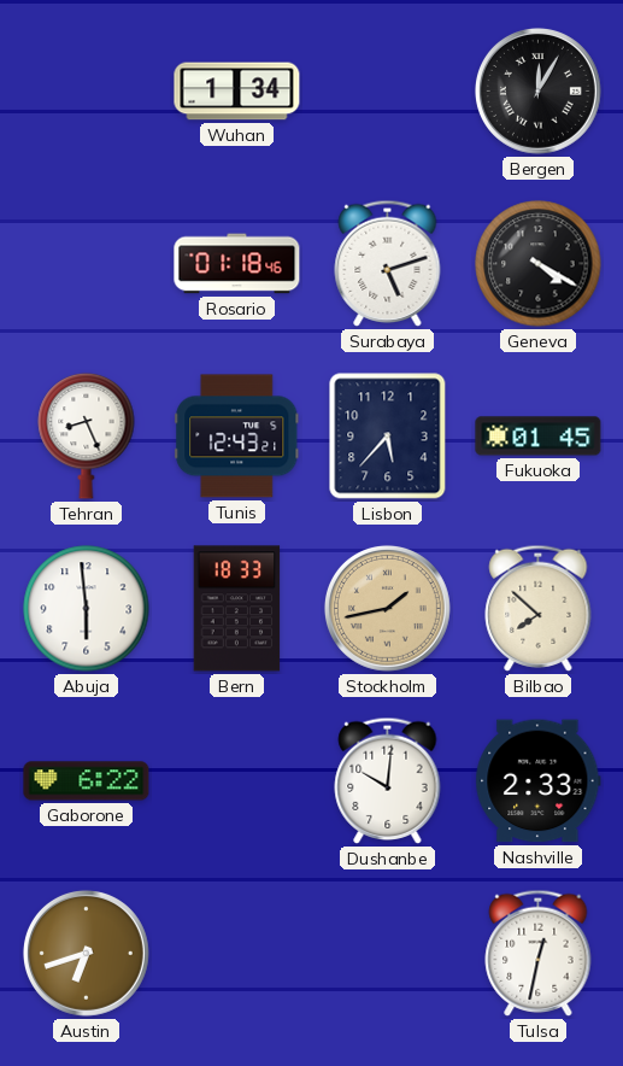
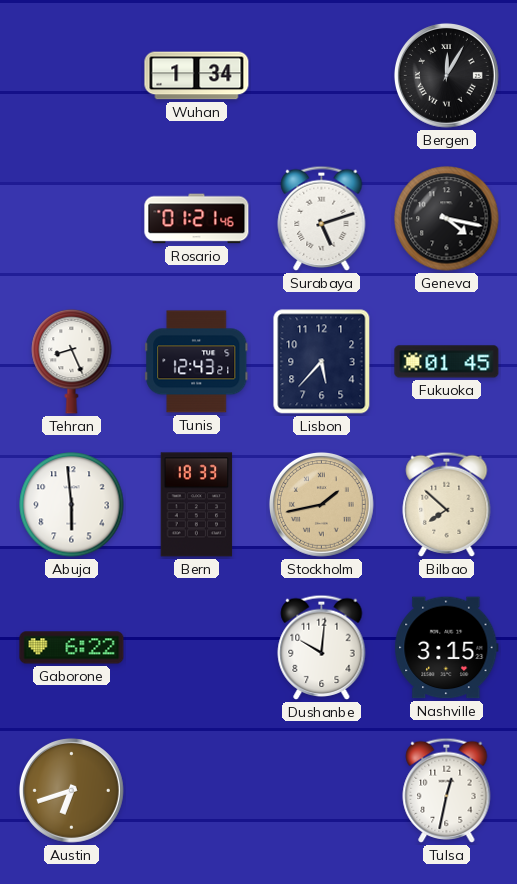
Rosario: 01:18 -> 01:21
Geneva: 4:20 -> 4:17
Nashville: 2:33 -> 3:15
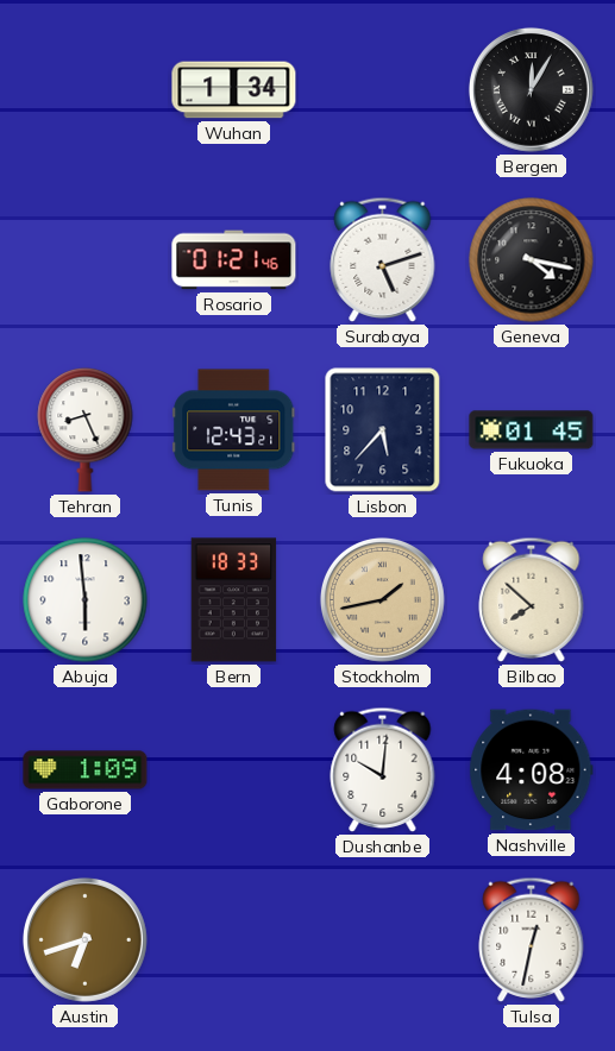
Gaborone: 6:22 -> 1:09
Nashville: 3:15 -> 4:08
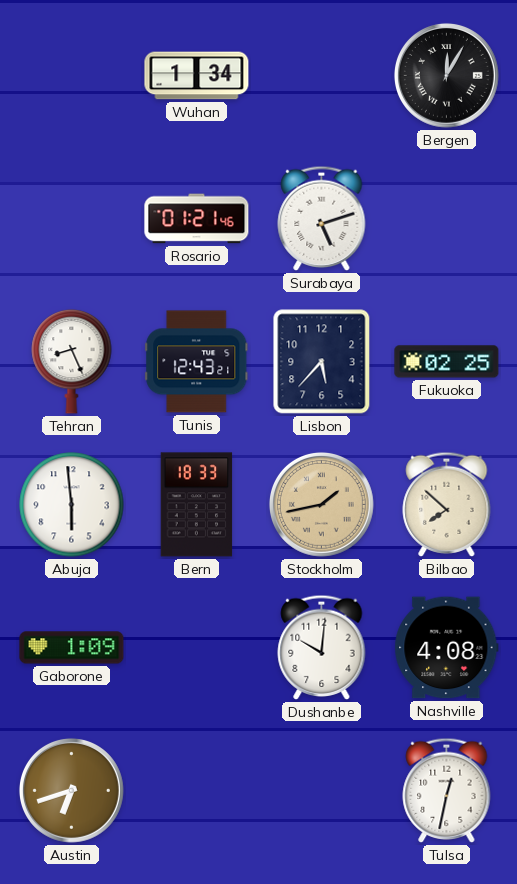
Geneva: 4:17 -> none
Fukuoka: 01:45 -> 02:25
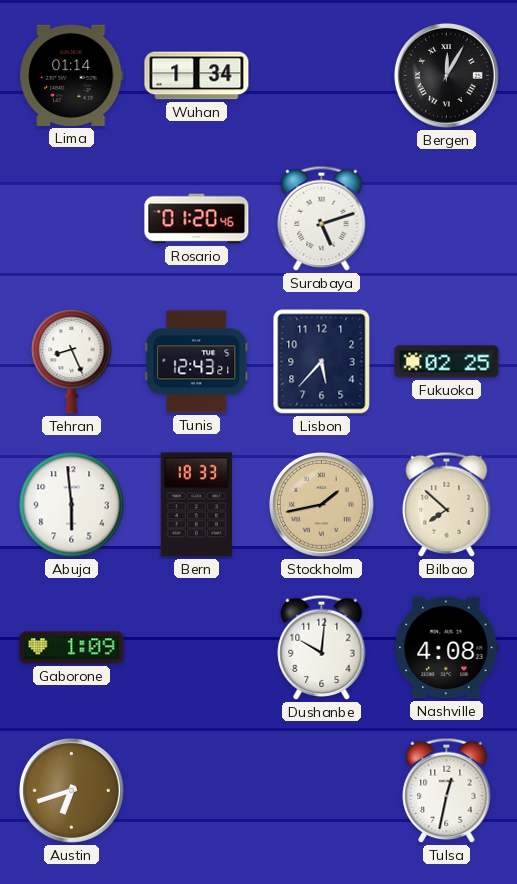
Lima: none -> 01:14
Rosario: 01:21 -> 01:20
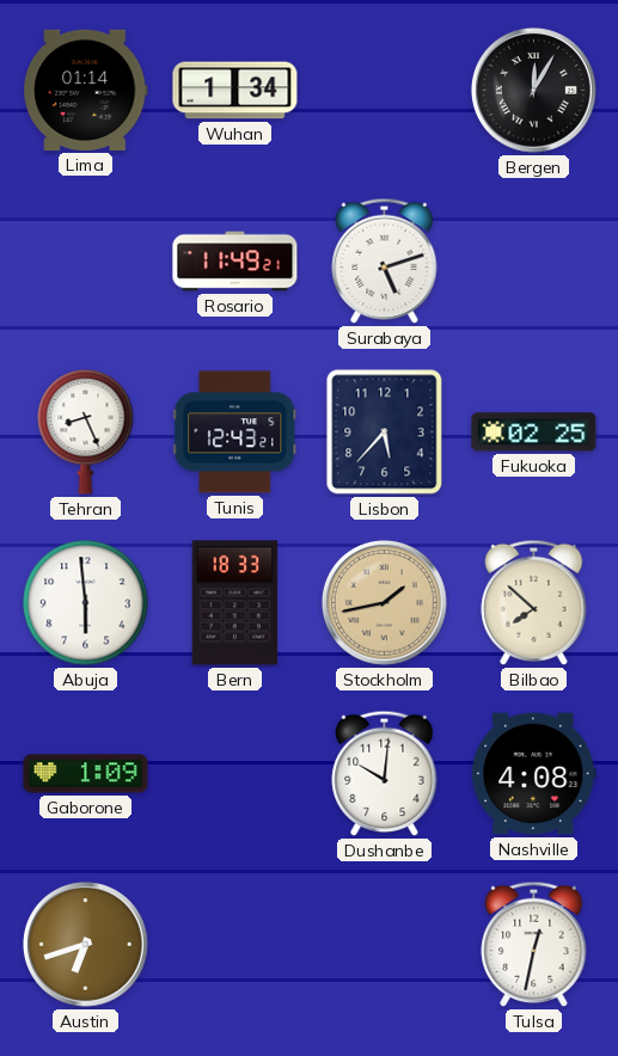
Rosario: 01:20 -> 11:49
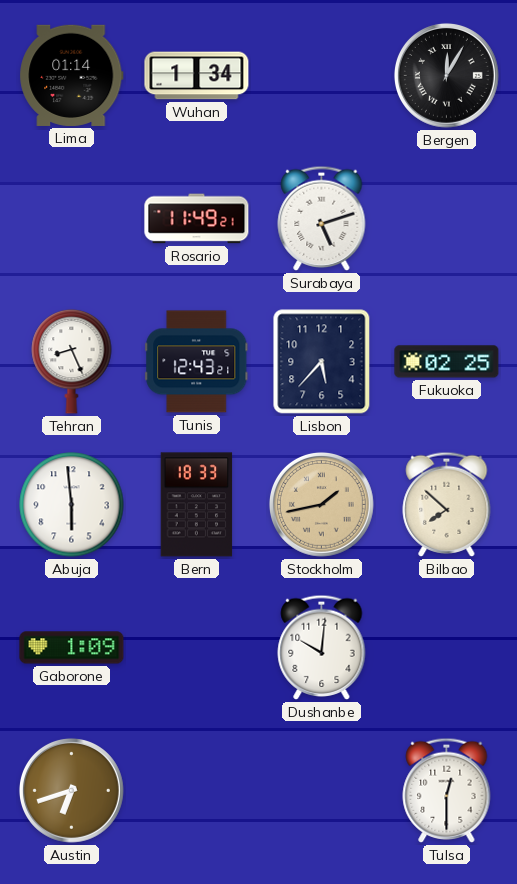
Nashville: 4:08 -> none
Tulsa: 12:32 -> 12:30
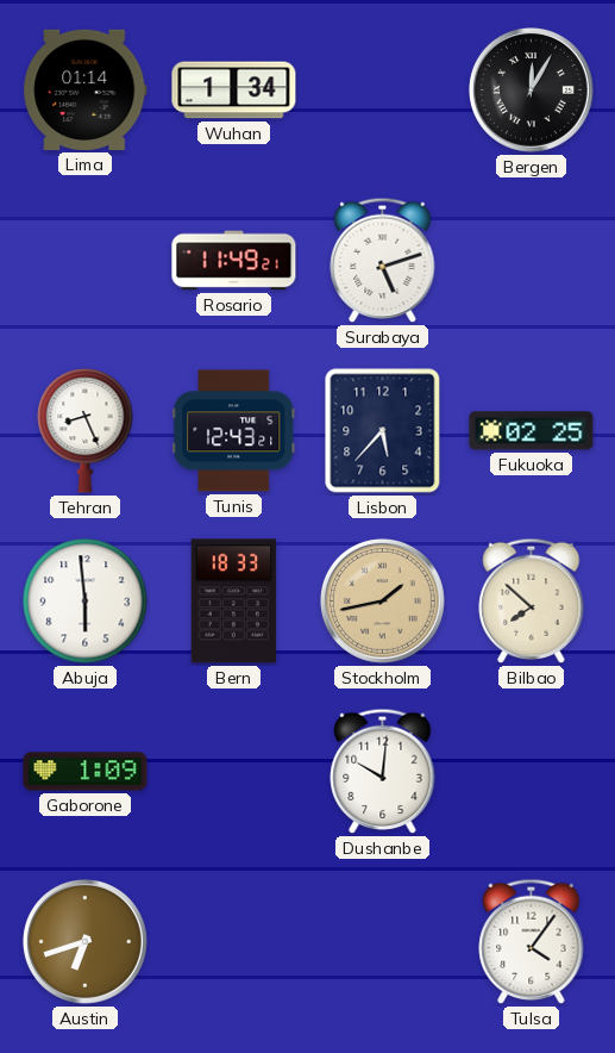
Tulsa: 12:30 -> 4:06
